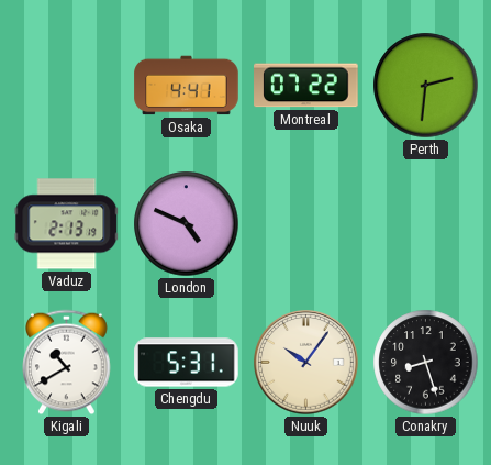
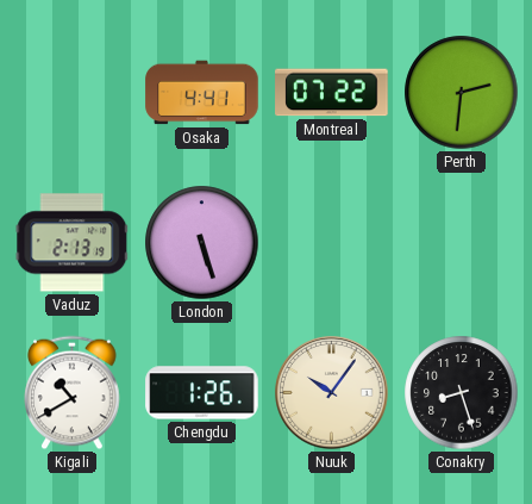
London: 4:49 -> 5:27
Chengdu: 5:31 -> 1:26
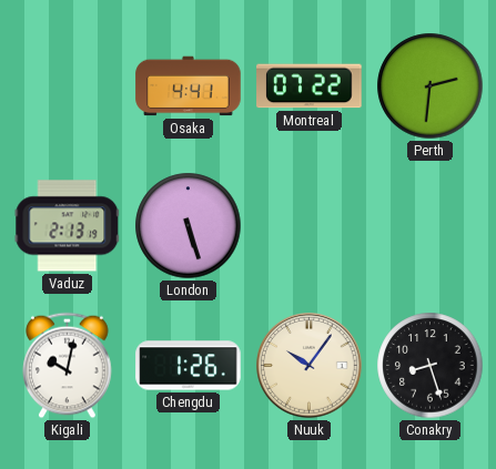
Kigali: 10:40 -> 10:02
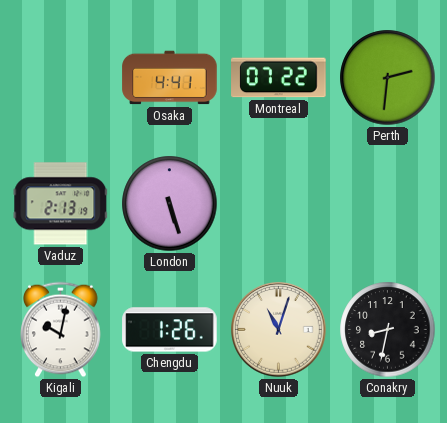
Nuuk: 10:06 -> 11:03
Conakry: 8:27 -> 8:32
